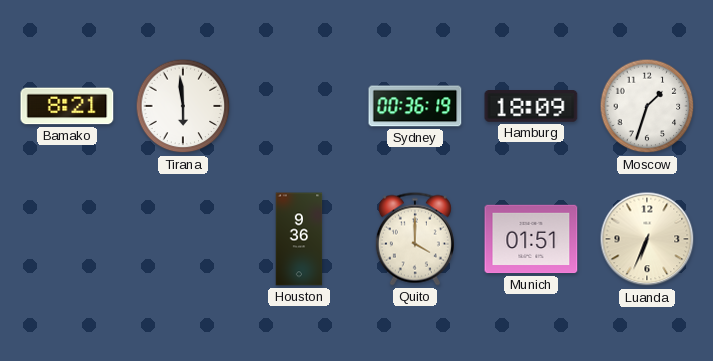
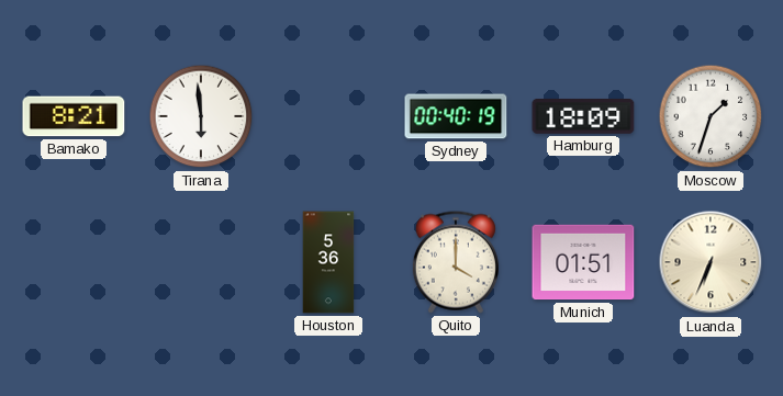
Sydney: 00:36 -> 00:40
Houston: 9:36 -> 5:36
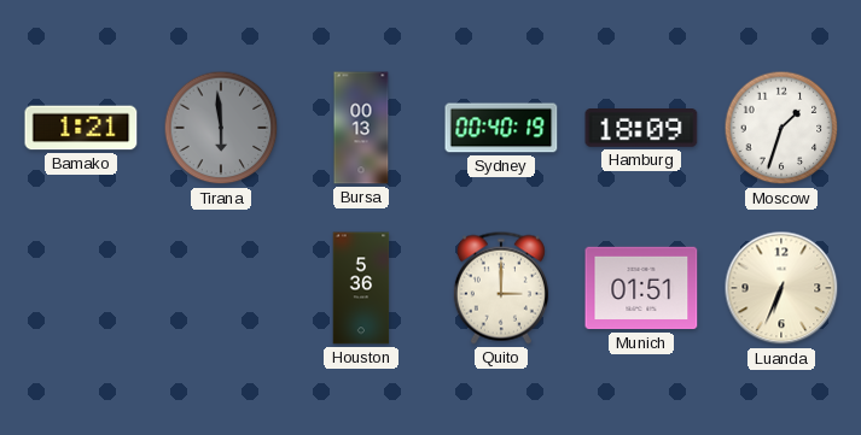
Bamako: 8:21 -> 1:21
Tirana dial: white -> grey
Bursa: none -> 00:13
Quito: 4:00 -> 3:00
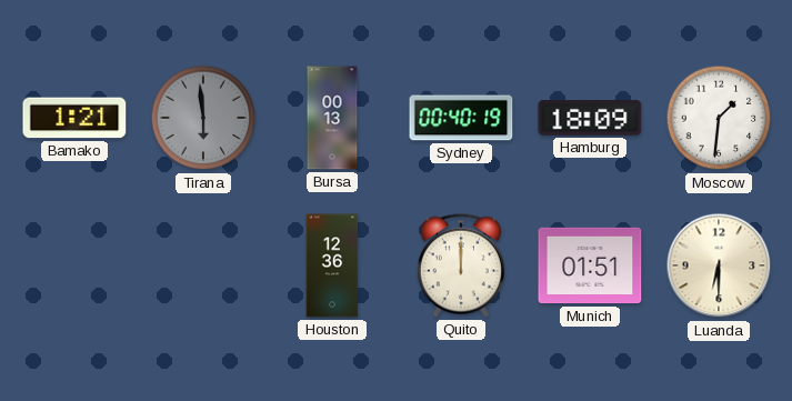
Moscow: 1:33 -> 1:31
Houston: 5:36 -> 12:36
Quito: 3:00 -> 12:00
Luanda: 6:34 -> 6:30
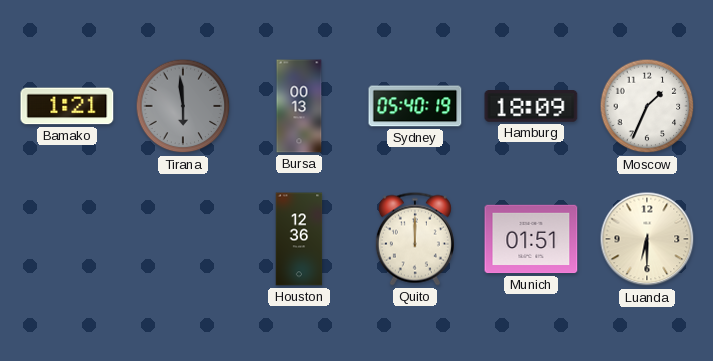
Sydney: 00:40 -> 05:40
Moscow: 1:31 -> 1:34
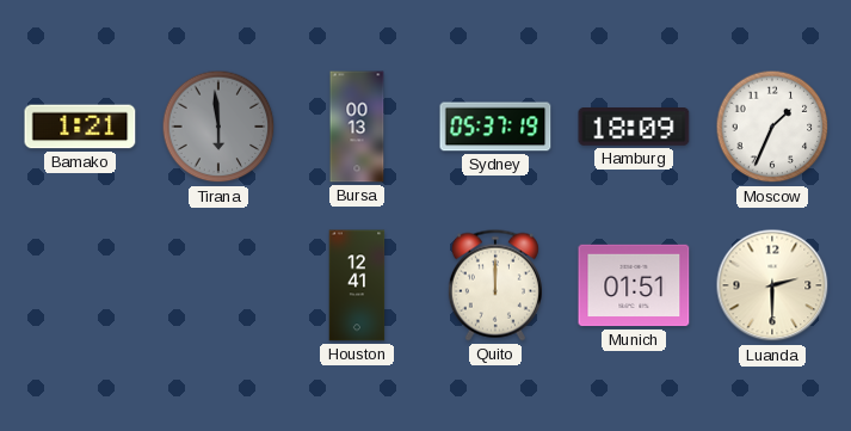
Sydney: 05:40 -> 05:37
Houston: 12:36 -> 12:41
Luanda: 6:30 -> 2:30
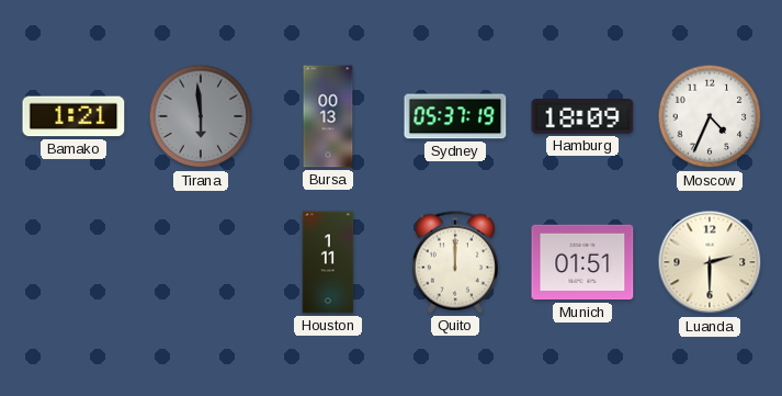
Moscow: 1:34 -> 4:34
Houston: 12:41 -> 1:11
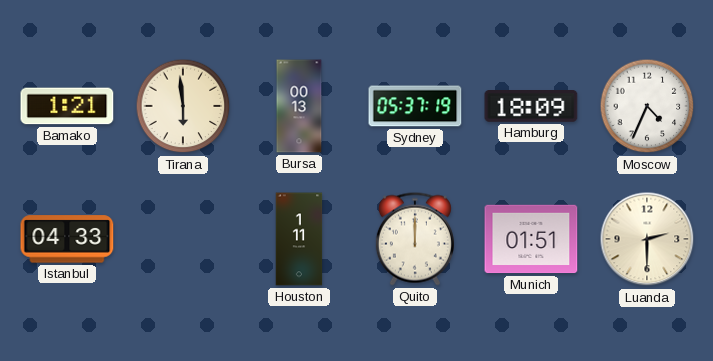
Tirana dial: grey -> cream
Istanbul: none -> 04:33
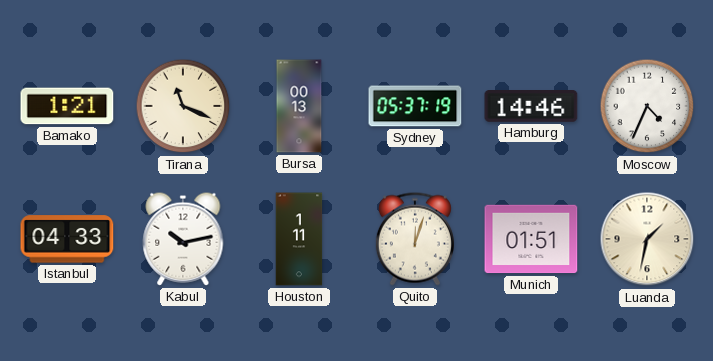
Tirana: 5:59 -> 11:19
Hamburg: 18:09 -> 14:46
Kabul: none -> 10:13
Quito: 12:00 -> 12:03
Luanda: 2:30 -> 1:32
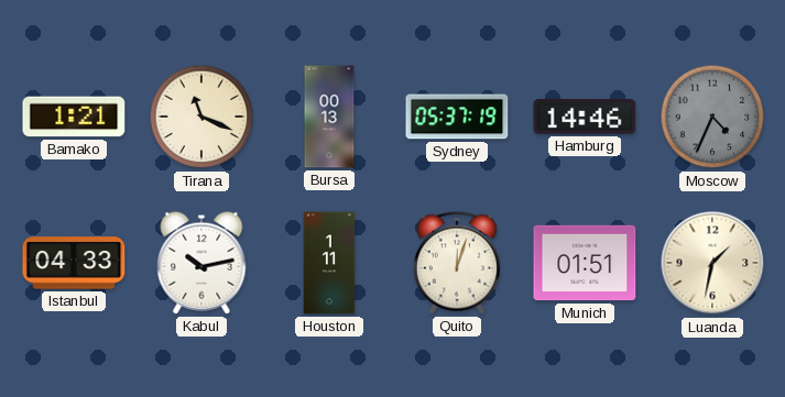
Moscow dial: white -> grey
